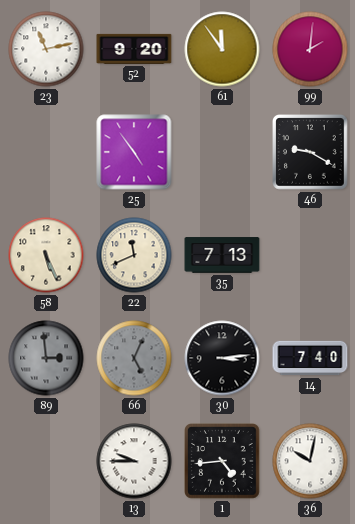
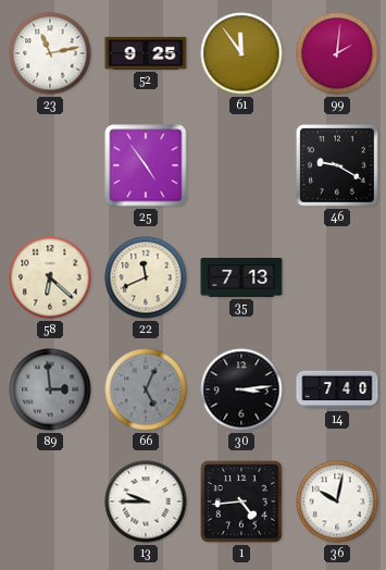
52: 9:20 -> 9:25
58: 5:26 -> 6:22
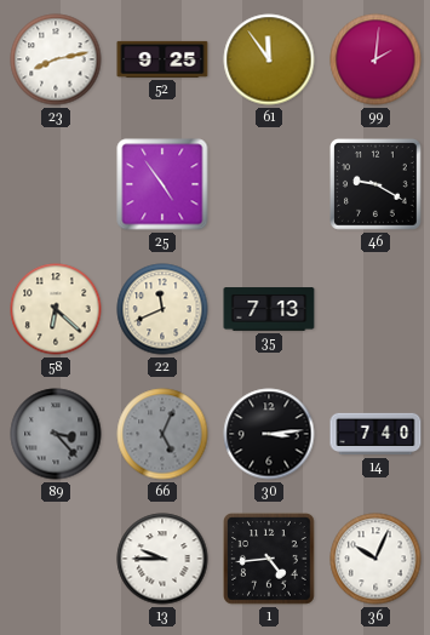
23: 11:13 -> 8:13
89: 2:59 -> 3:23
36: 10:02 -> 10:04
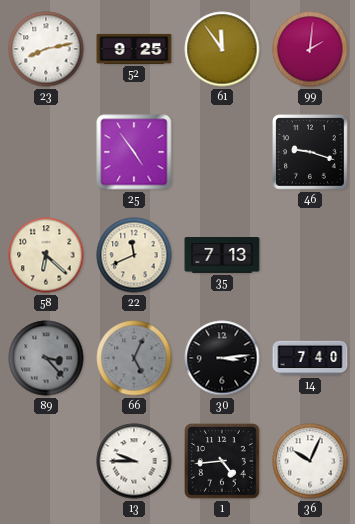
46: 9:20 -> 9:18
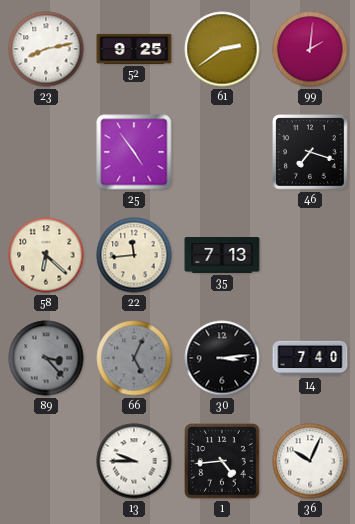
61: 11:54 -> 2:39
46: 9:18 -> 7:18
22: 11:41 -> 11:44
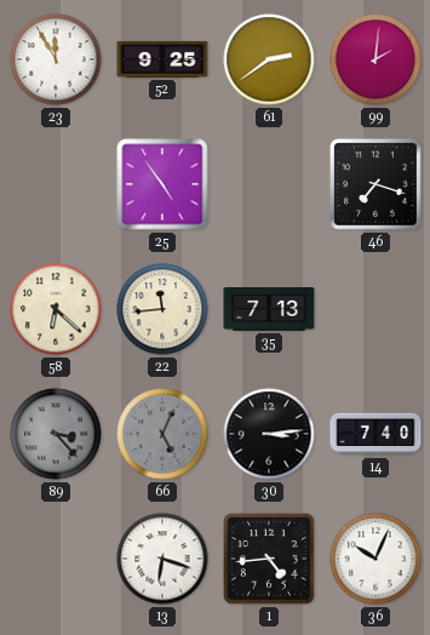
23: 8:13 -> 11:55
13: 9:45 -> 6:18
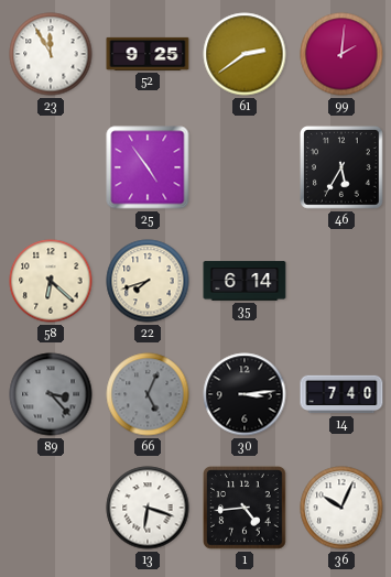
46: 7:18 -> 5:35
22: 11:44 -> 7:42
35: 7:13 -> 6:14
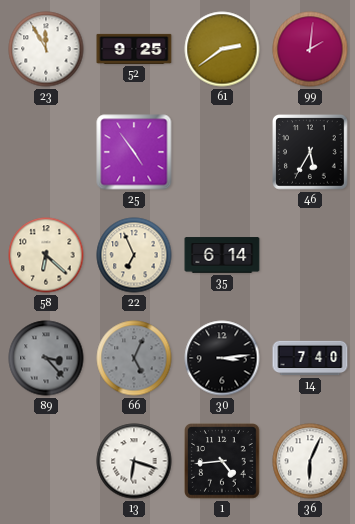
22: 7:42 -> 6:56
36: 10:04 -> 6:04
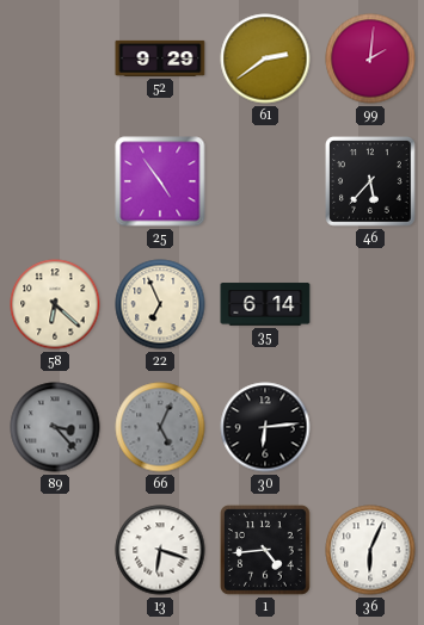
23: 11:55 -> none
52: 9:25 -> 9:29
46: 5:35 -> 5:37
30: 3:14 -> 6:14
14: 7:40 -> none
